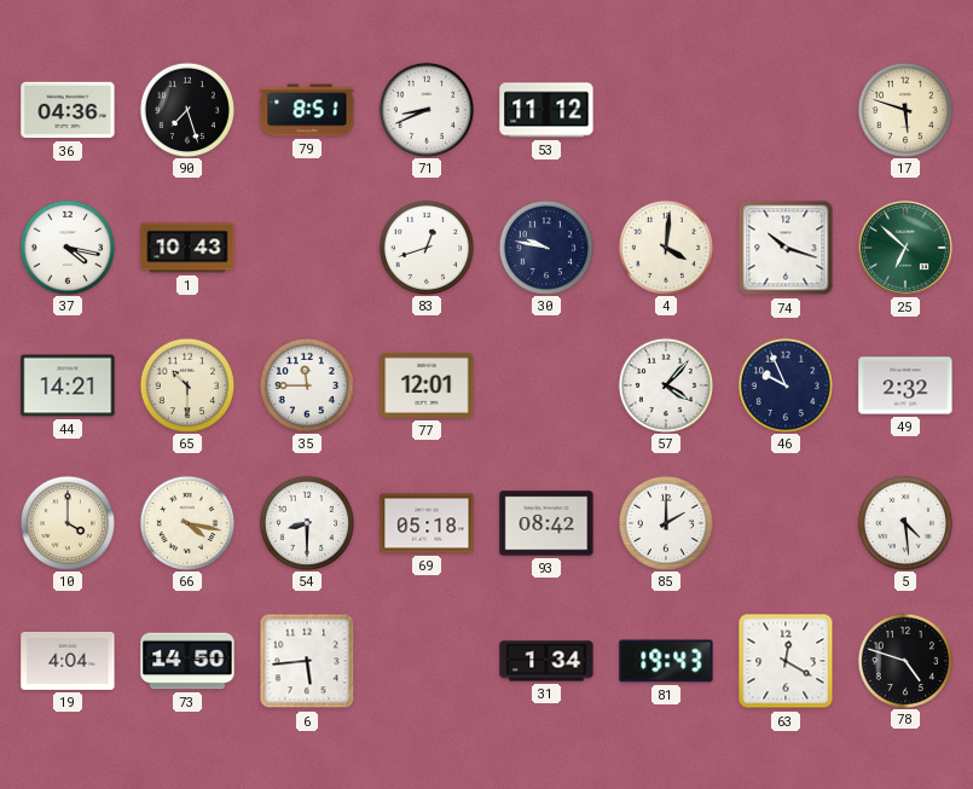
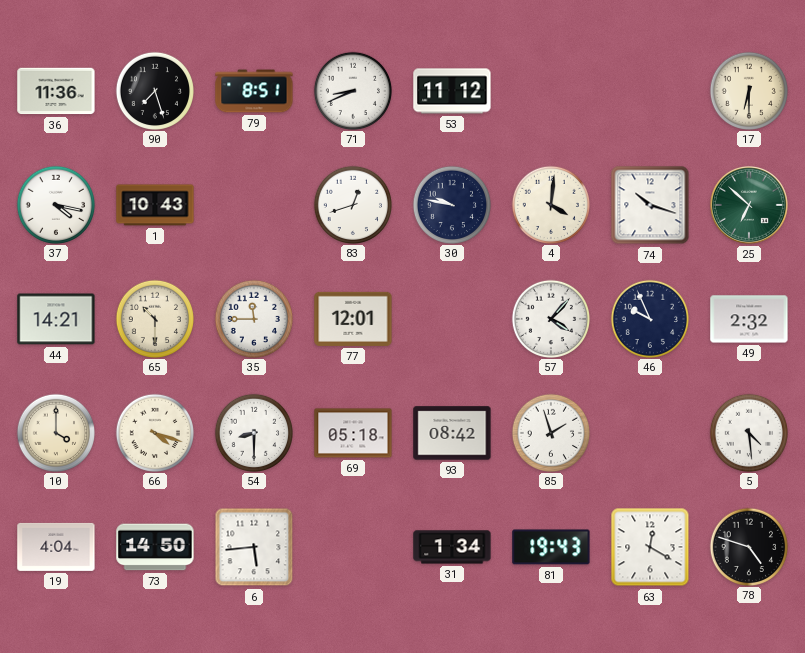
36: 04:36 -> 11:36
17: 5:48 -> 6:30
66: 4:17 -> 4:18
85: 2:00 -> 1:57
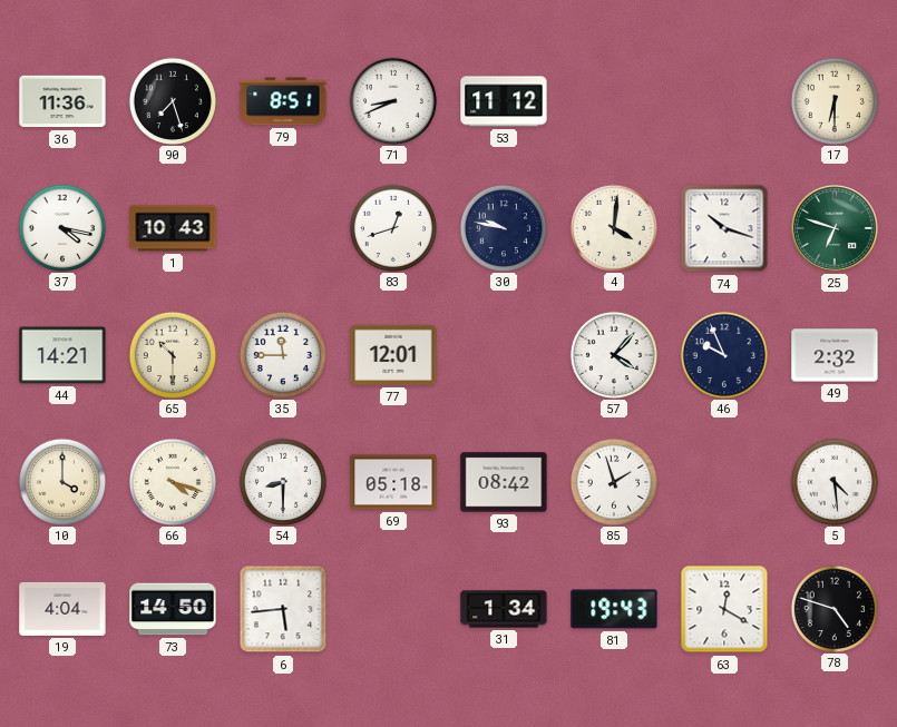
25: 6:52 -> 6:48
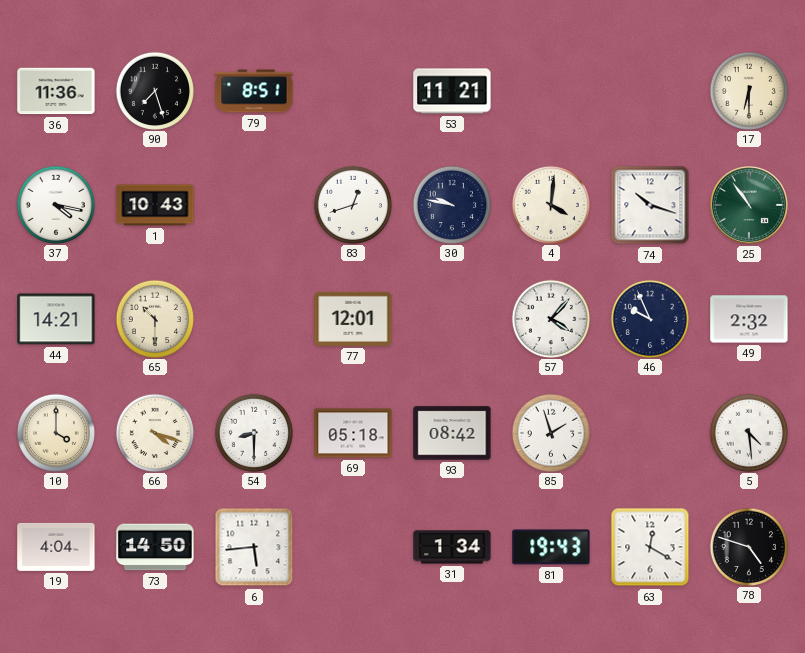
71: 8:41 -> none
53: 11:12 -> 11:21
25: 6:48 -> 10:54
35: 11:45 -> none
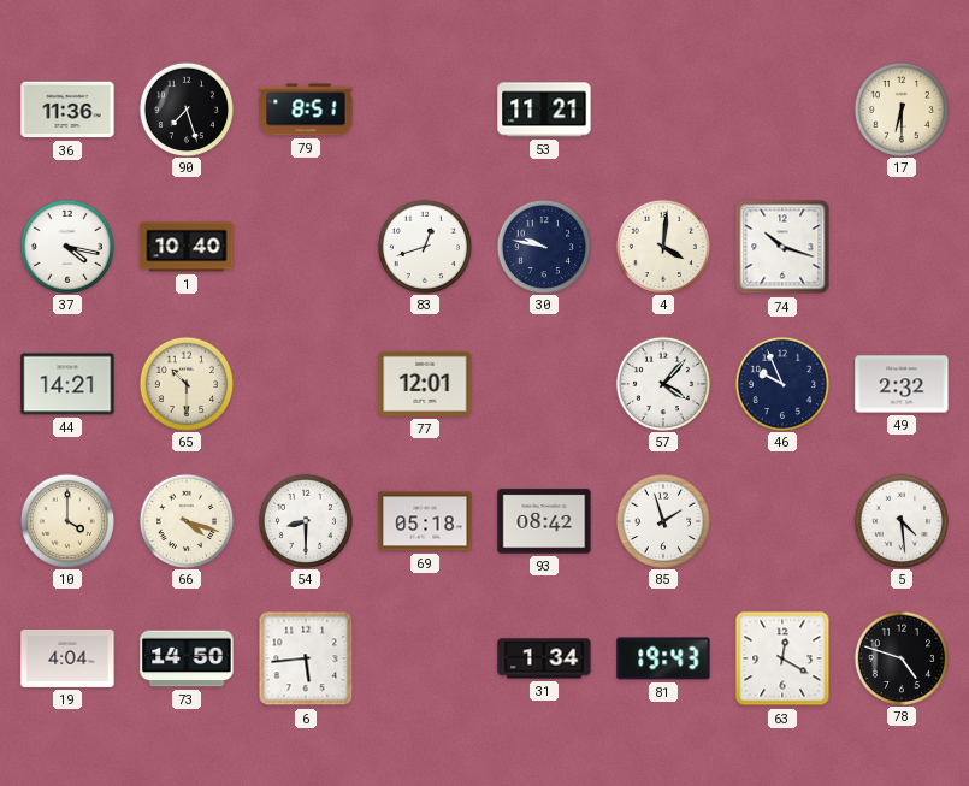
1: 10:43 -> 10:40
25: 10:54 -> none
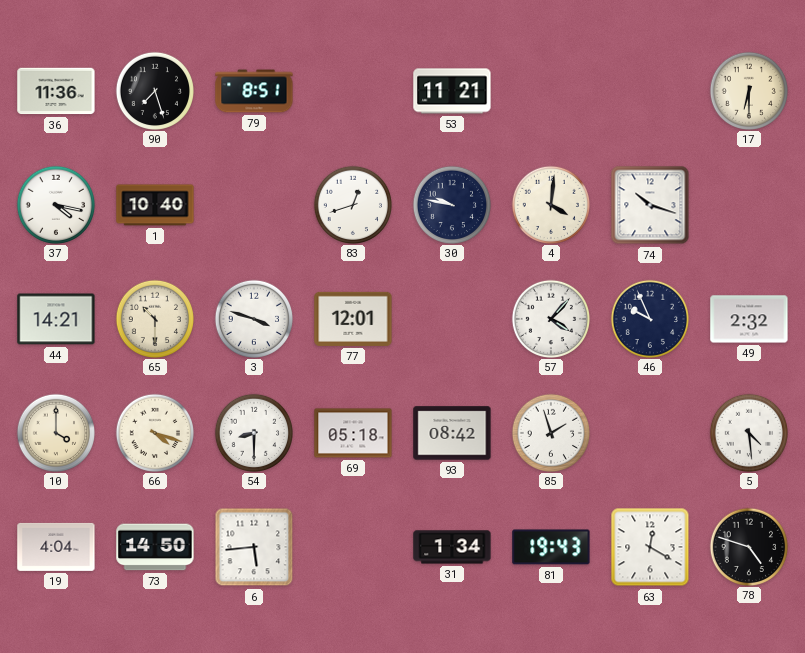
3: none -> 3:48
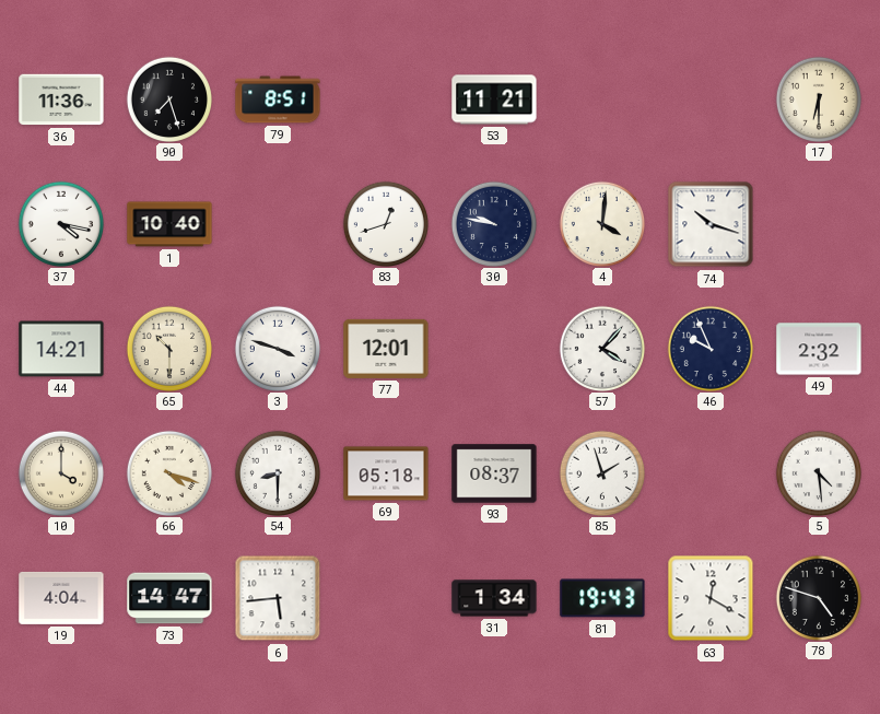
93: 08:42 -> 08:37
73: 14:50 -> 14:47
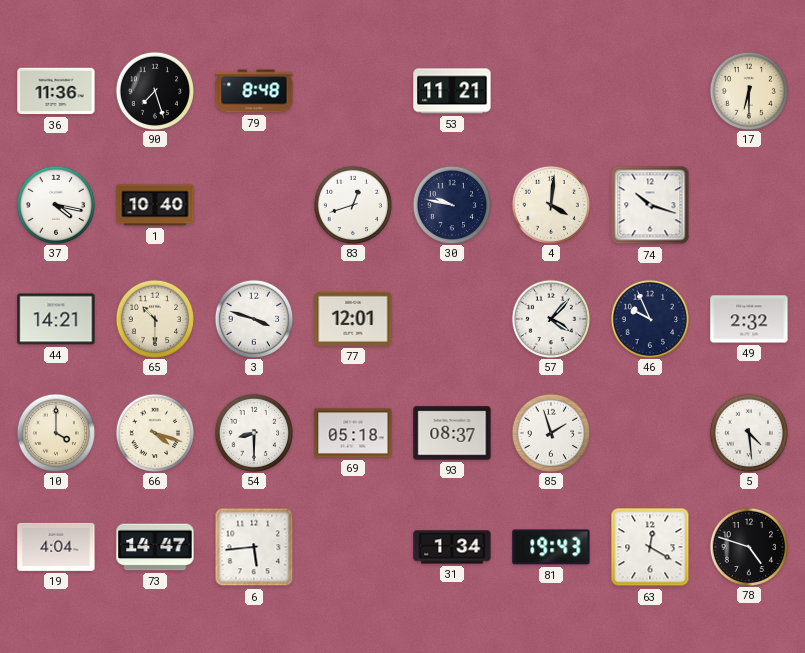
79: 8:51 -> 8:48
